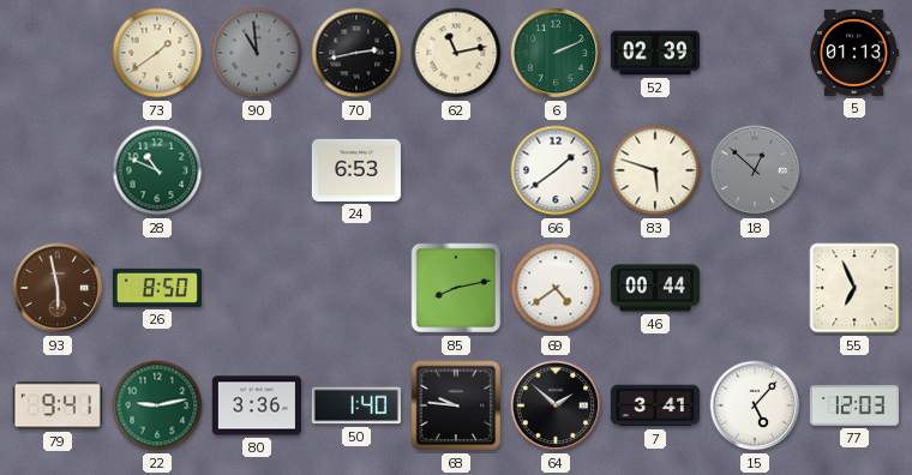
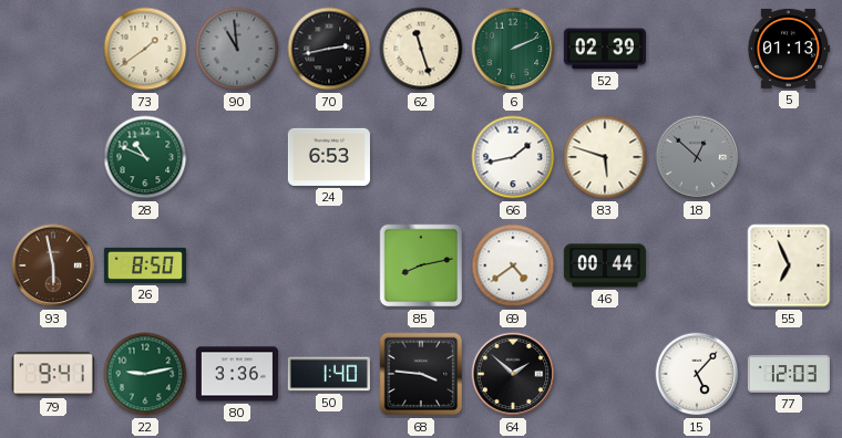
62: 11:13 -> 11:27
66: 1:39 -> 1:43
68: 9:46 -> 3:46
7: 3:41 -> none
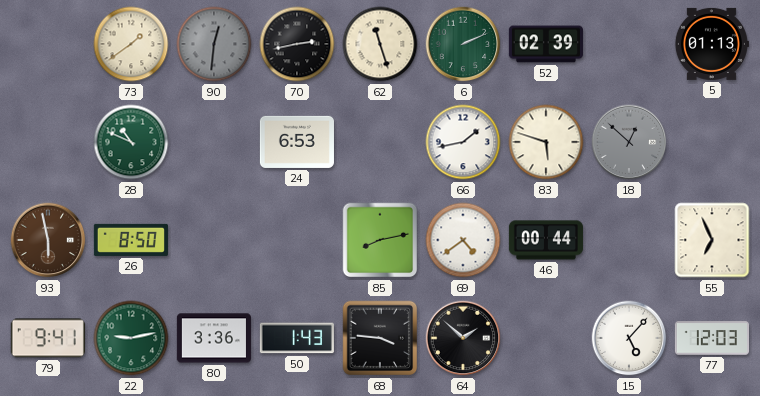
90: 10:59 -> 12:31
50: 1:40 -> 1:43
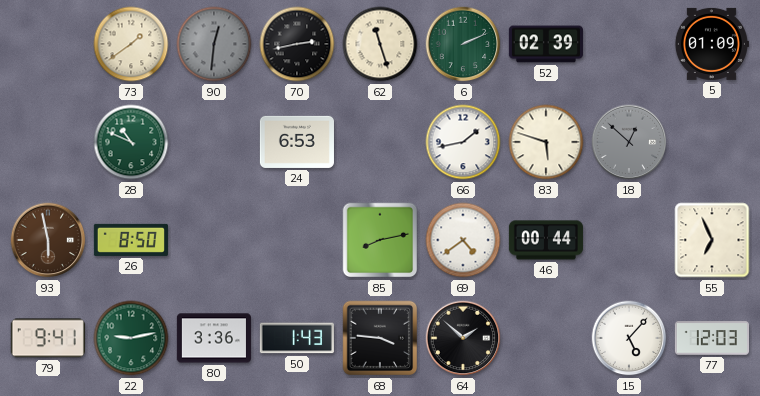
5: 01:13 -> 01:09
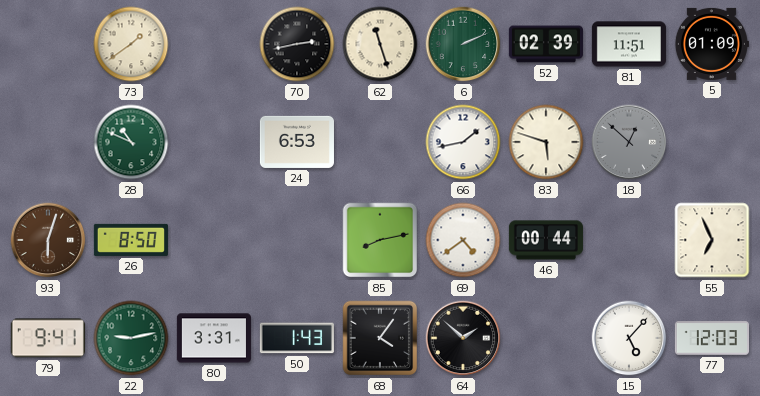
90: 12:31 -> none
81: none -> 11:51
93: 5:58 -> 6:03
80: 3:36 -> 3:31
68: 3:46 -> 4:06
